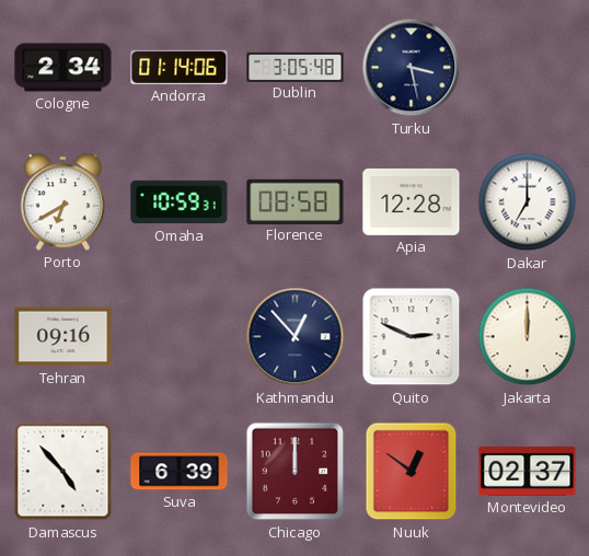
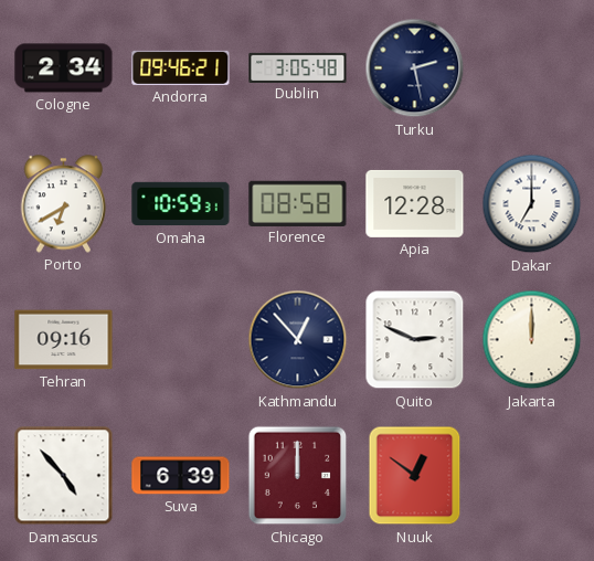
Andorra: 01:14 -> 09:46
Turku: 3:28 -> 2:28
Montevideo: 02:37 -> none
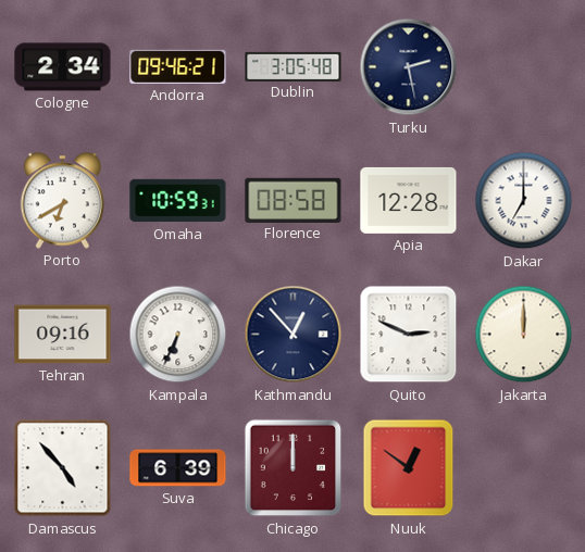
Kampala: none -> 6:34
